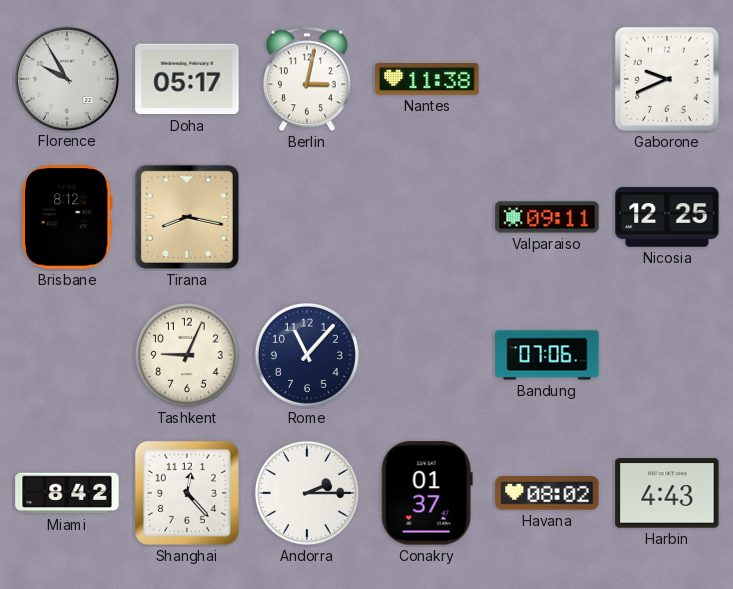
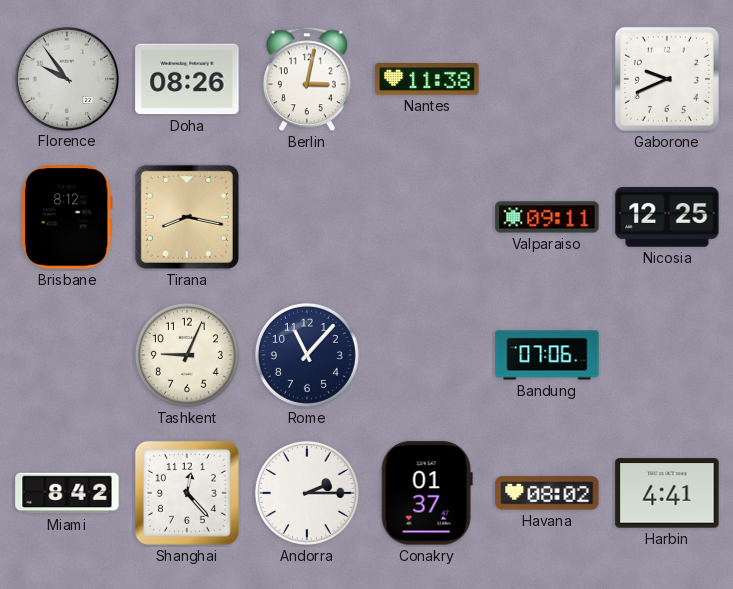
Florence: 9:55 -> 9:54
Doha: 05:17 -> 08:26
Harbin: 4:43 -> 4:41
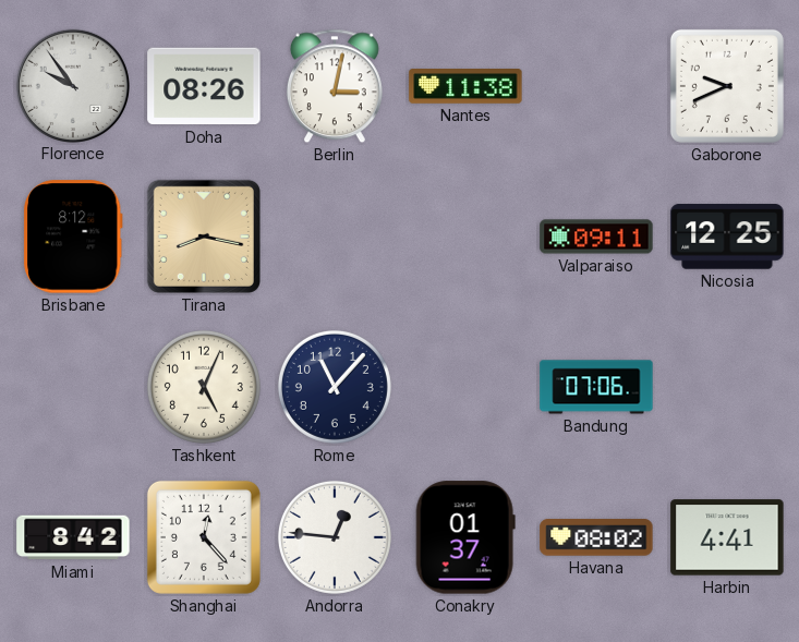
Tashkent: 9:04 -> 5:04
Andorra: 2:15 -> 12:46
